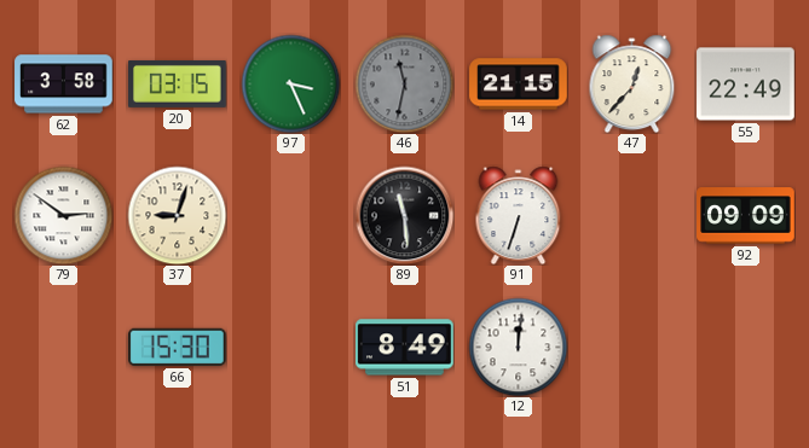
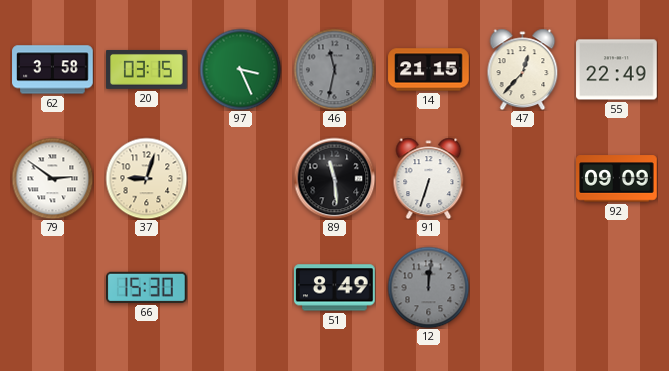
12 dial: white -> grey
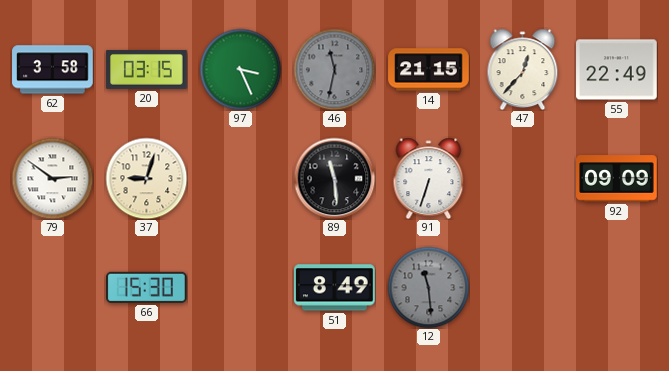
12: 12:01 -> 11:29
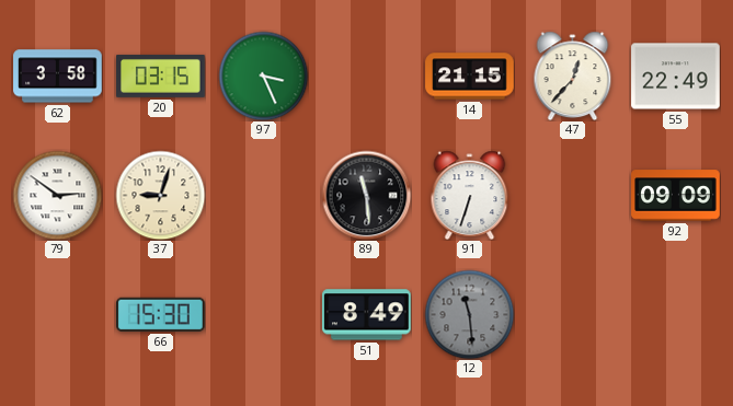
46: 11:32 -> none
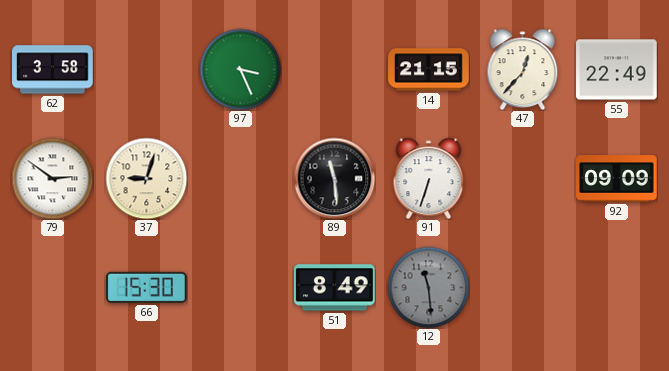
20: 03:15 -> none
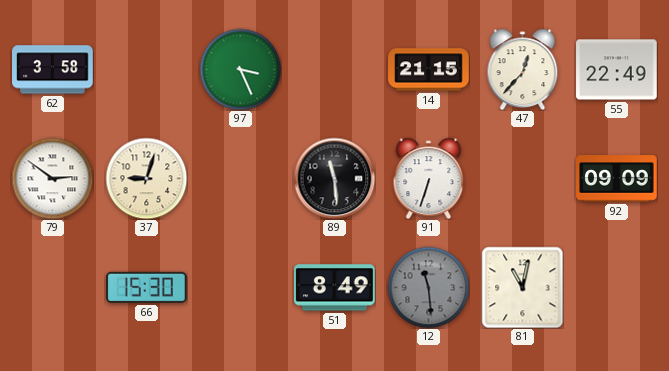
81: none -> 11:02
